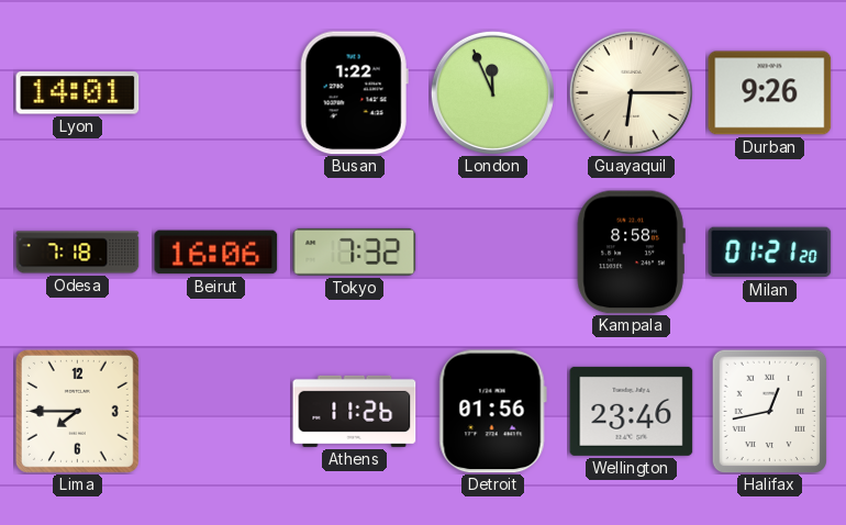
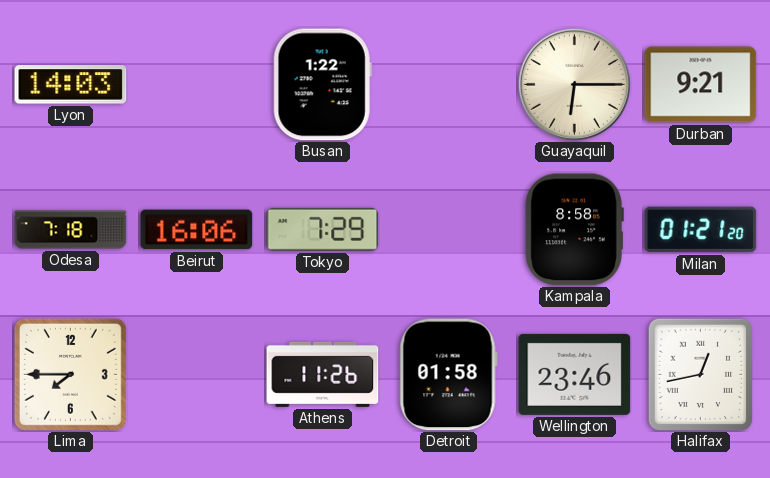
Lyon: 14:01 -> 14:03
London: 11:56 -> none
Durban: 9:26 -> 9:21
Tokyo: 7:32 -> 7:29
Detroit: 01:56 -> 01:58
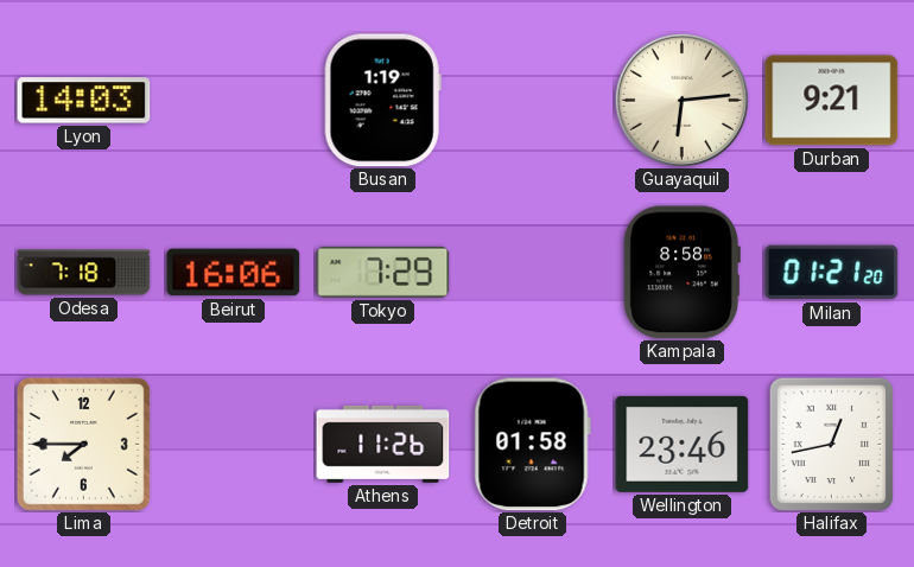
Busan: 1:22 -> 1:19
Guayaquil: 6:15 -> 6:14
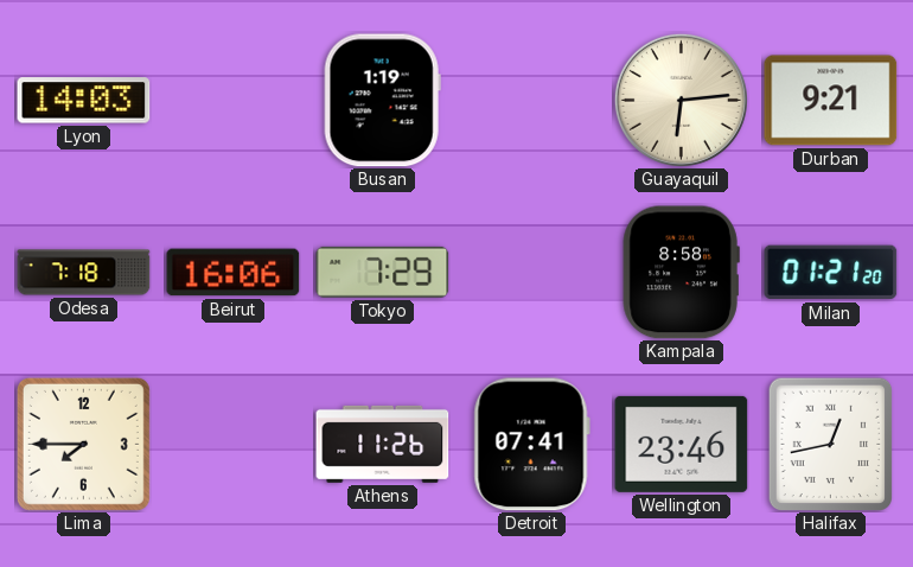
Detroit: 01:58 -> 07:41
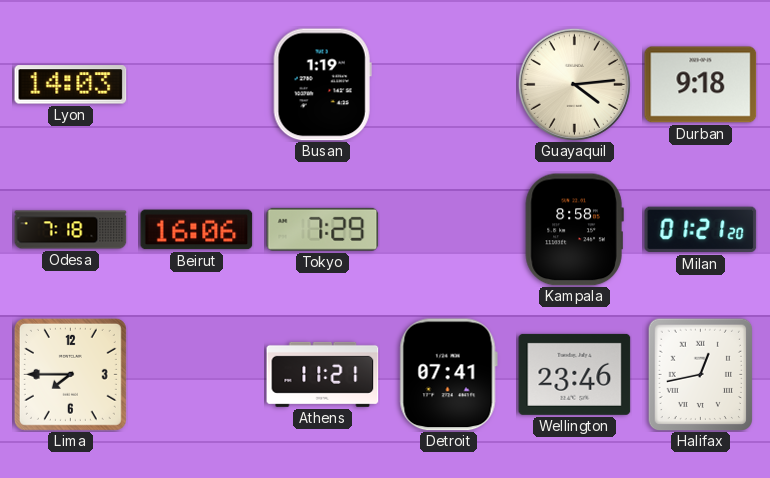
Guayaquil: 6:14 -> 4:14
Durban: 9:21 -> 9:18
Athens: 11:26 -> 11:21
